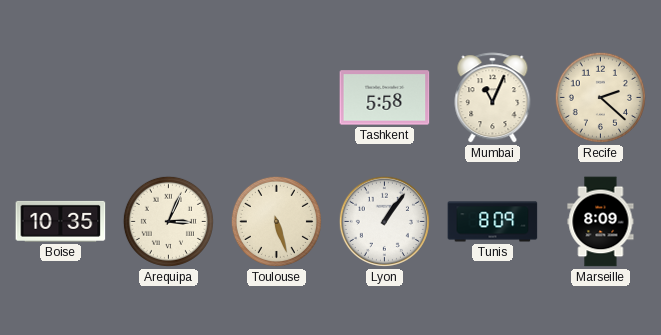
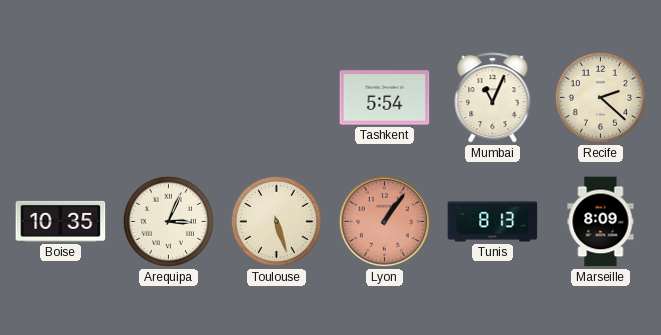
Tashkent: 5:58 -> 5:54
Lyon dial: white -> salmon
Tunis: 8:09 -> 8:13
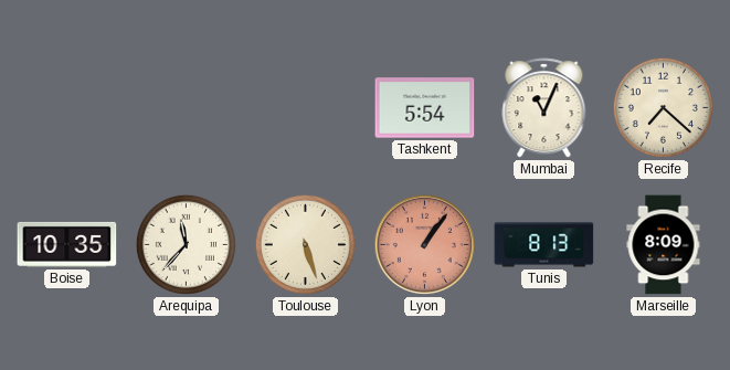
Recife: 2:22 -> 7:22
Arequipa: 3:04 -> 11:37
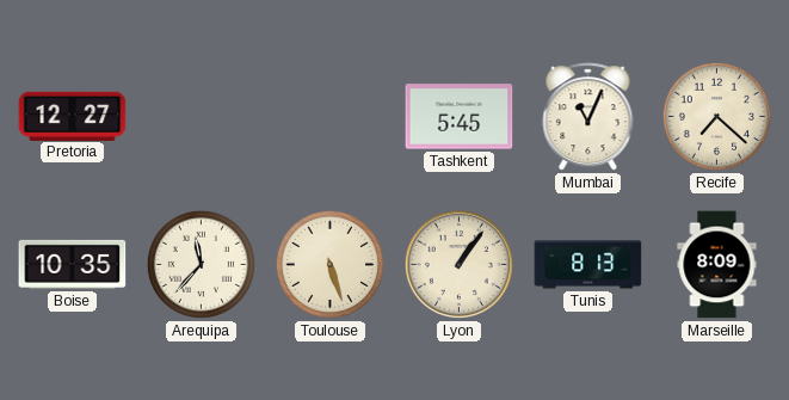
Pretoria: none -> 12:27
Tashkent: 5:54 -> 5:45
Lyon dial: salmon -> cream
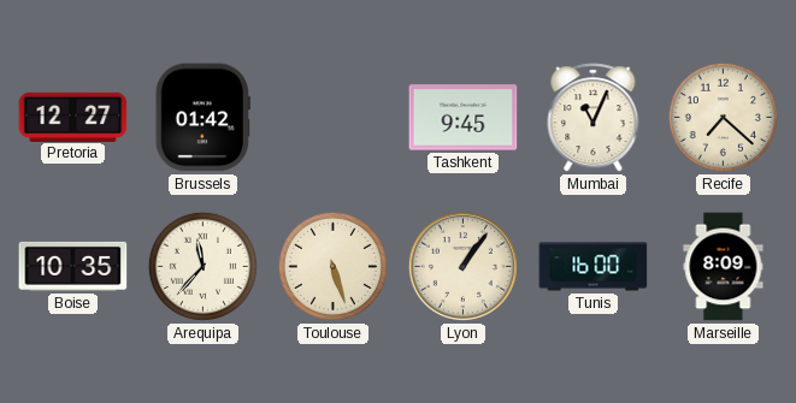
Brussels: none -> 01:42
Tashkent: 5:45 -> 9:45
Tunis: 8:13 -> 16:00
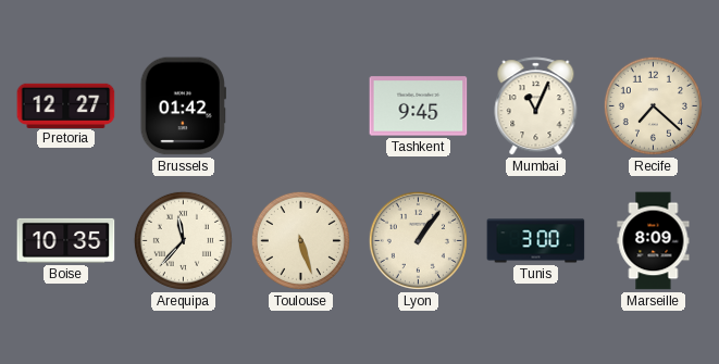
Tunis: 16:00 -> 3:00
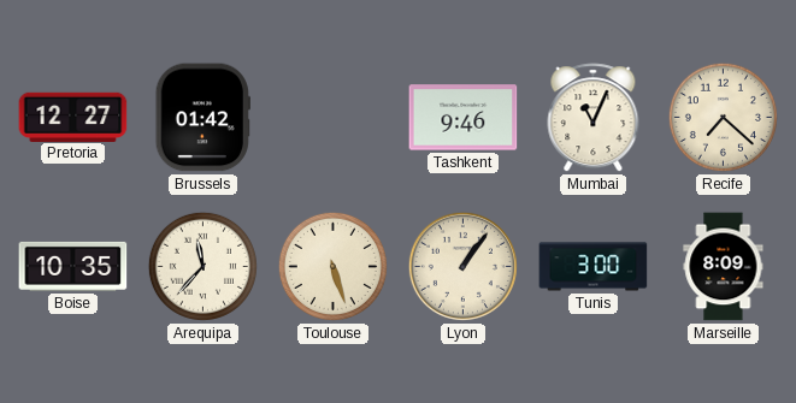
Tashkent: 9:45 -> 9:46
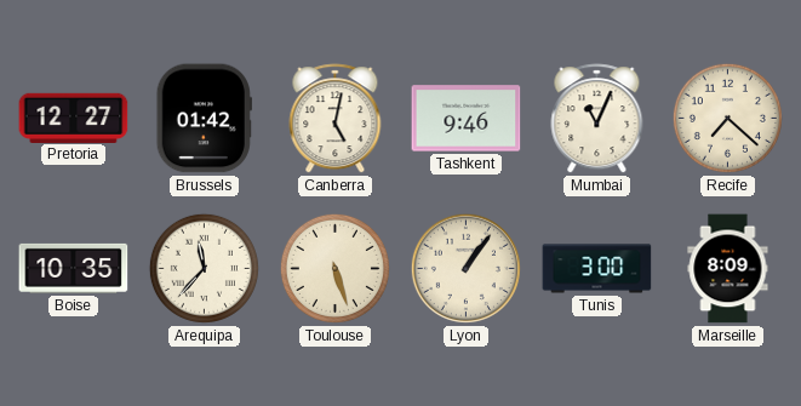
Canberra: none -> 5:02
